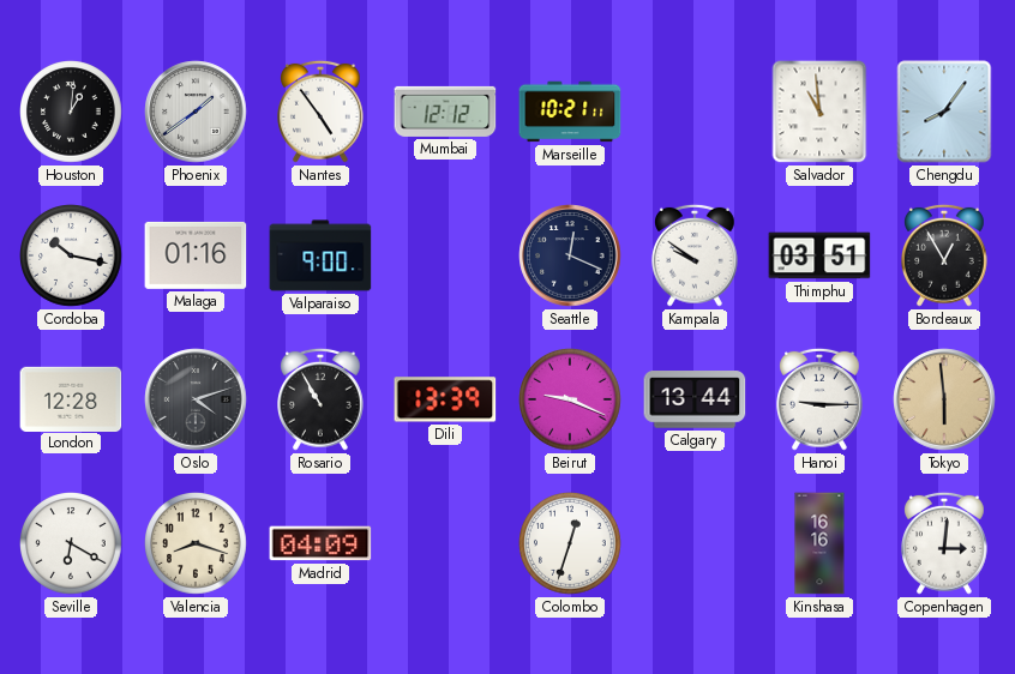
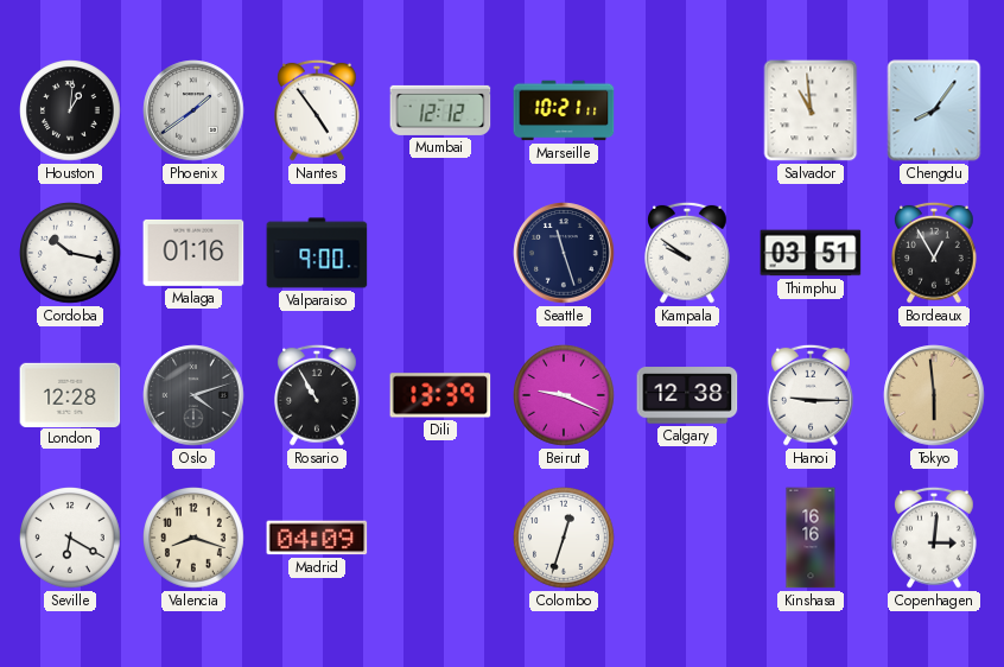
Seattle: 12:19 -> 11:27
Calgary: 13:44 -> 12:38
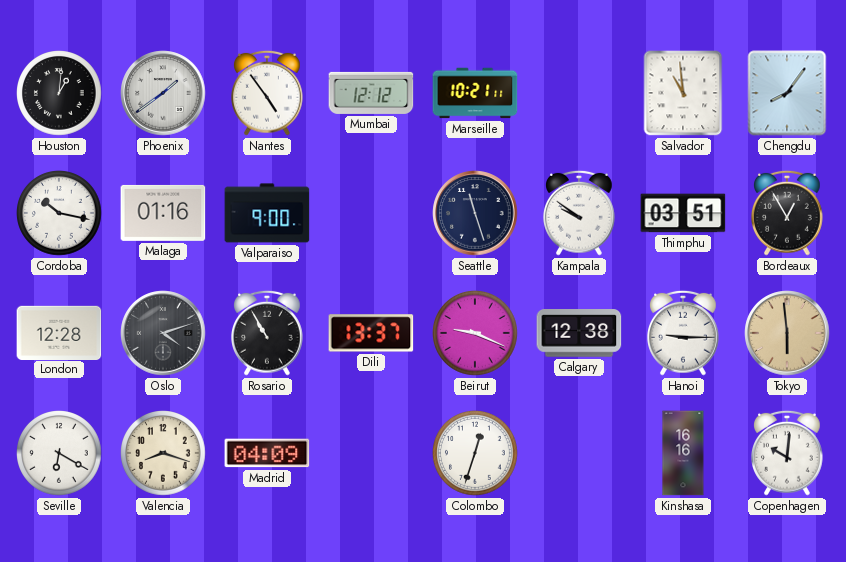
Dili: 13:39 -> 13:37
Copenhagen: 3:01 -> 10:01
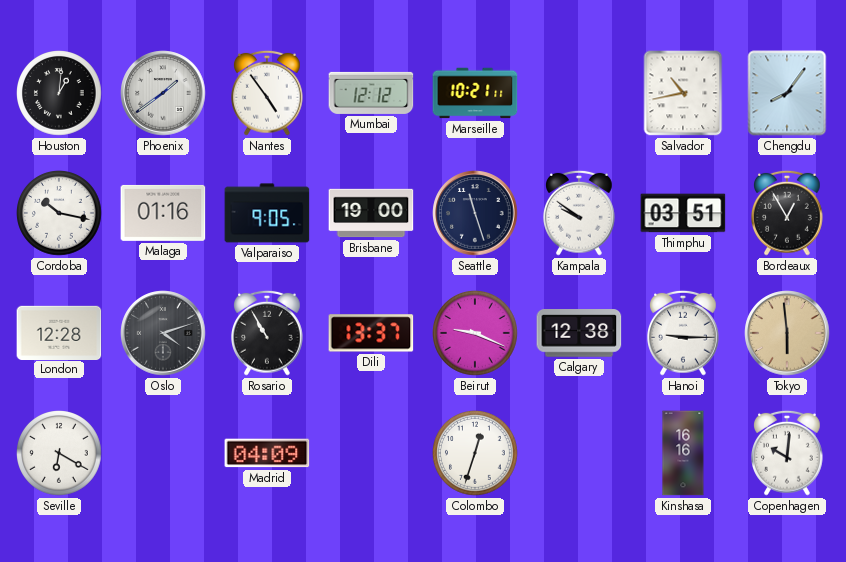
Salvador: 10:59 -> 10:43
Valparaiso: 9:00 -> 9:05
Brisbane: none -> 19:00
Valencia: 8:18 -> none
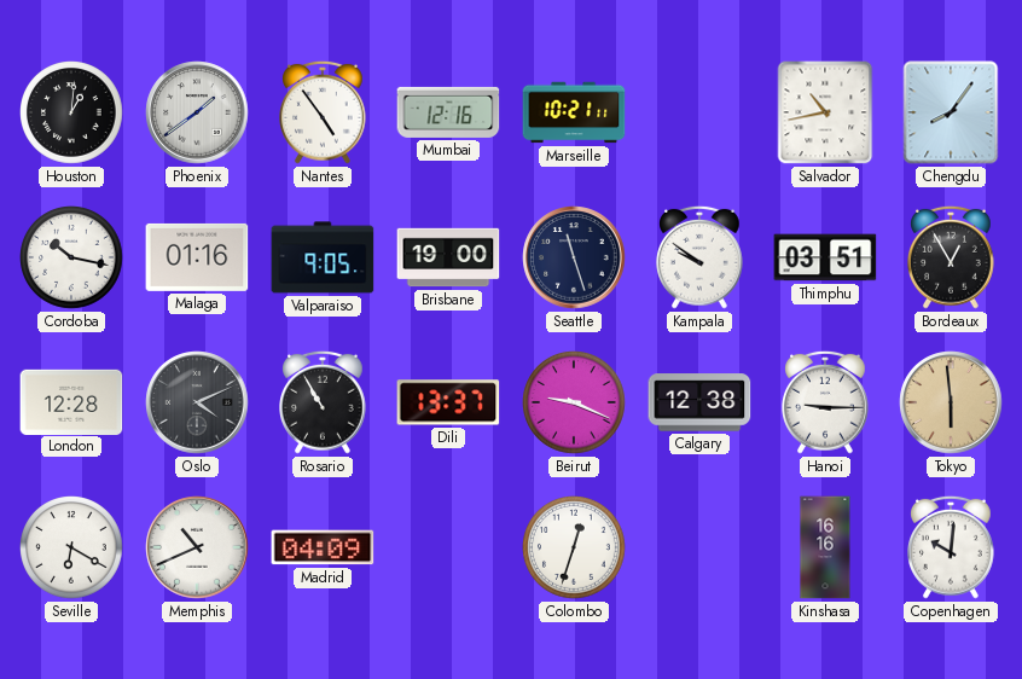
Mumbai: 12:12 -> 12:16
Oslo: 4:12 -> 4:11
Memphis: none -> 10:41
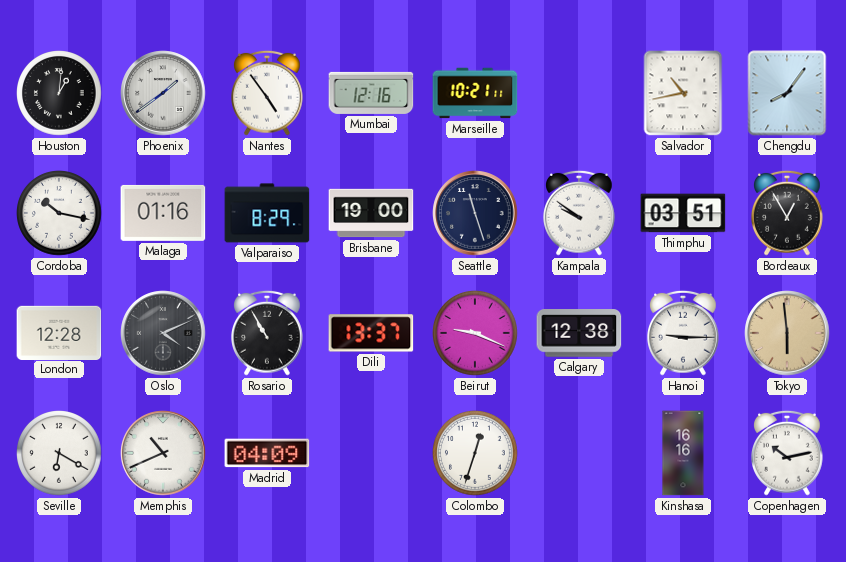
Valparaiso: 9:05 -> 8:29
Copenhagen: 10:01 -> 10:13
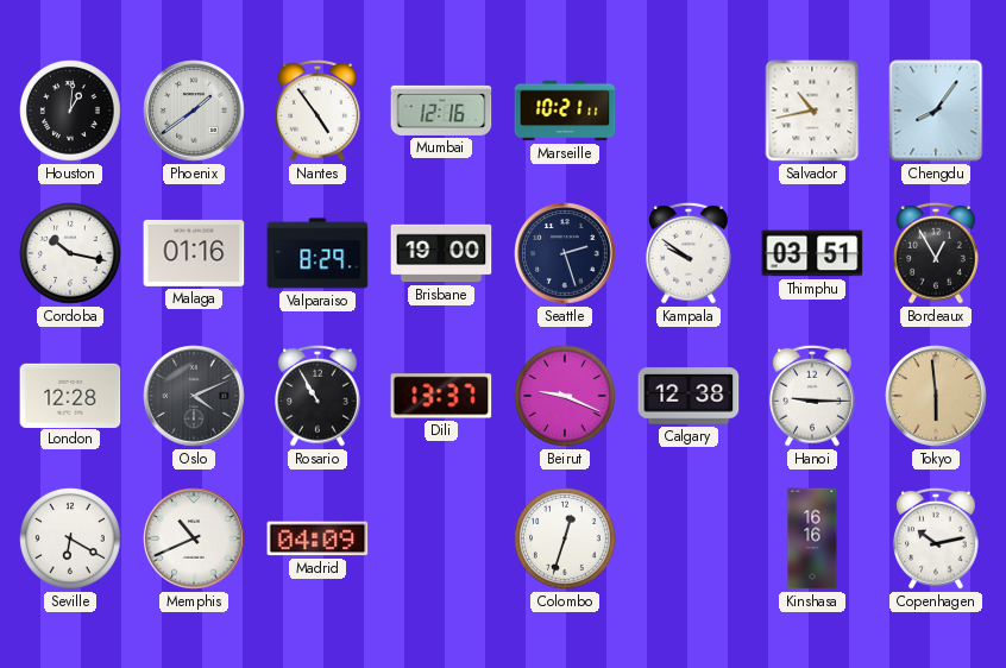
Seattle: 11:27 -> 2:27
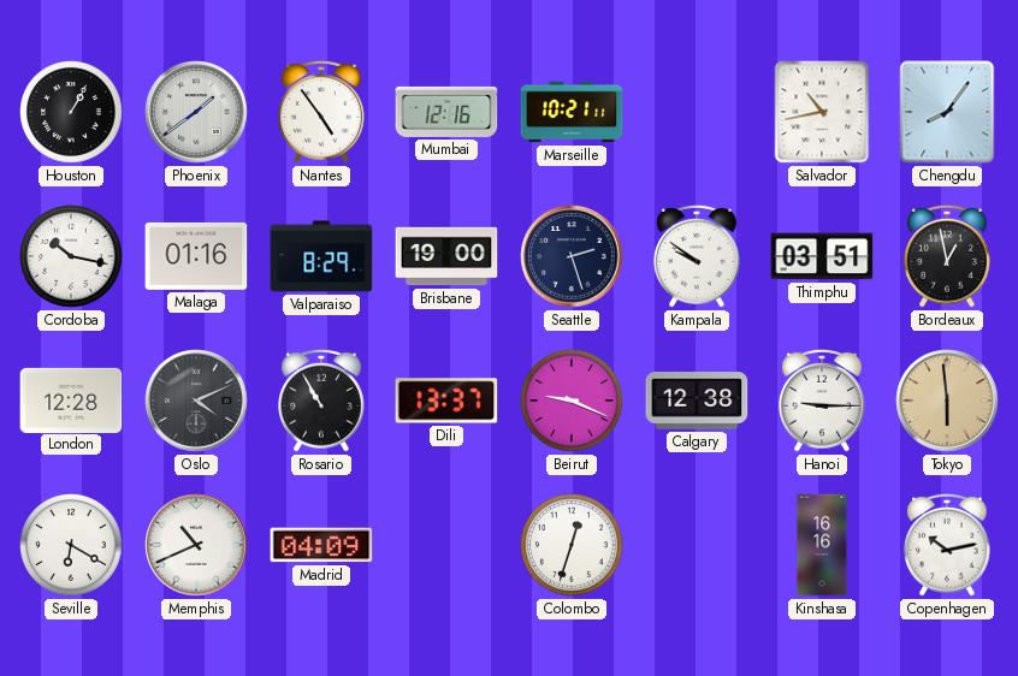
Houston: 1:01 -> 1:05
Bordeaux: 12:55 -> 12:58
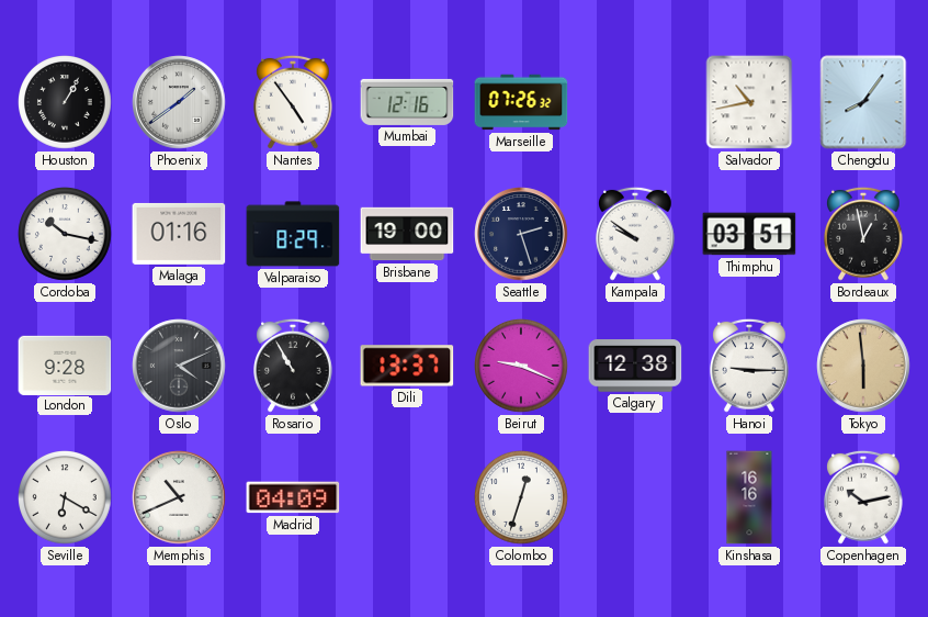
Marseille: 10:21 -> 07:26
London: 12:28 -> 9:28
